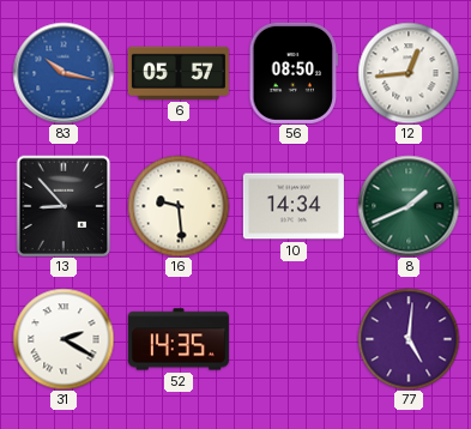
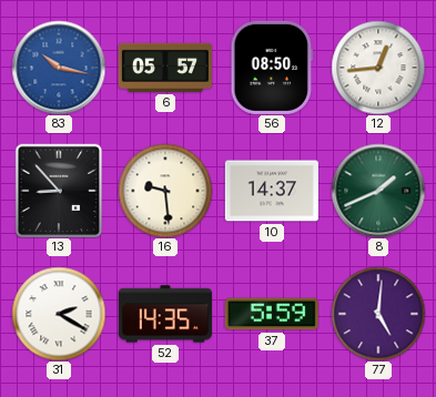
10: 14:34 -> 14:37
37: none -> 5:59
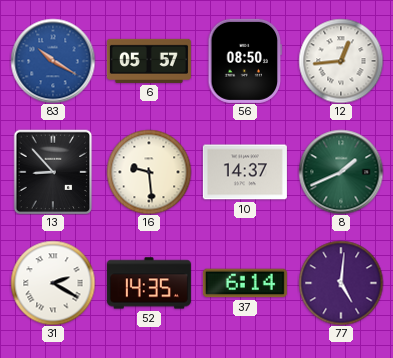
83: 10:17 -> 10:20
37: 5:59 -> 6:14
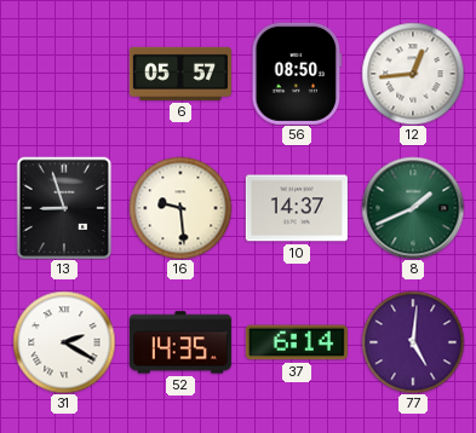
83: 10:20 -> none
13: 8:53 -> 8:57
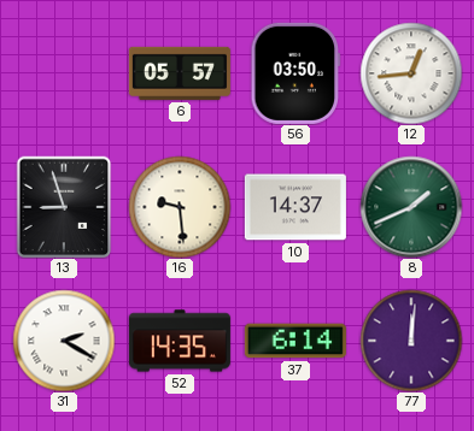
56: 08:50 -> 03:50
77: 5:01 -> 12:01
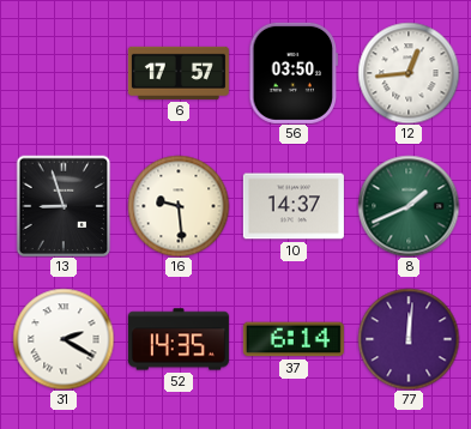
6: 05:57 -> 17:57
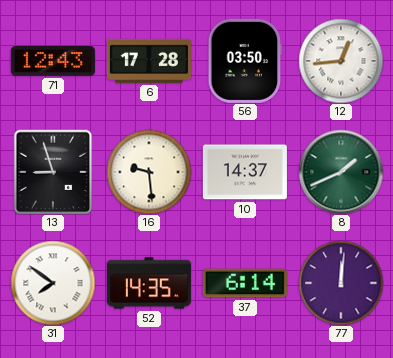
71: none -> 12:43
6: 17:57 -> 17:28
31: 2:20 -> 7:51
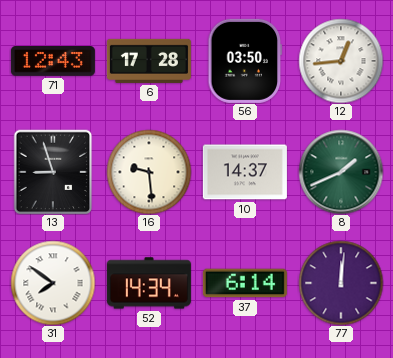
52: 14:35 -> 14:34
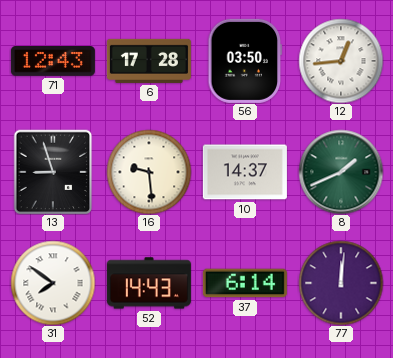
52: 14:34 -> 14:43
